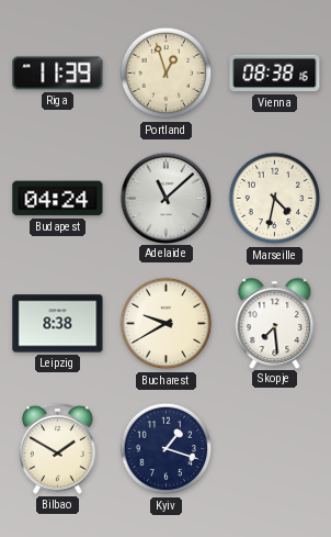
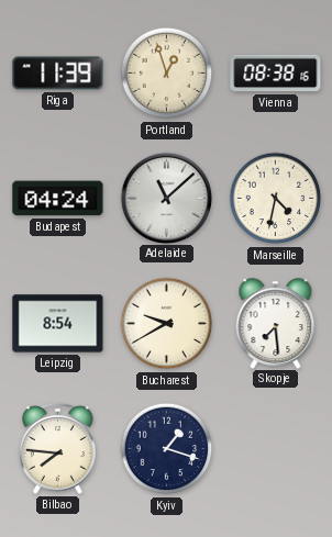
Leipzig: 8:38 -> 8:54
Bilbao: 1:50 -> 7:46
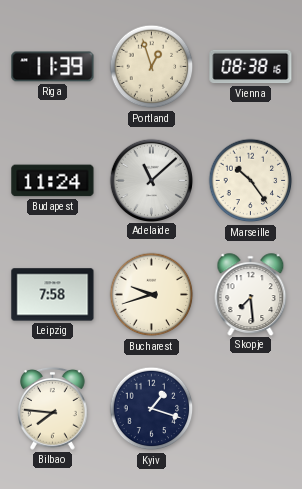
Budapest: 04:24 -> 11:24
Marseille: 4:32 -> 10:24
Leipzig: 8:54 -> 7:58
Bucharest: 9:40 -> 9:42
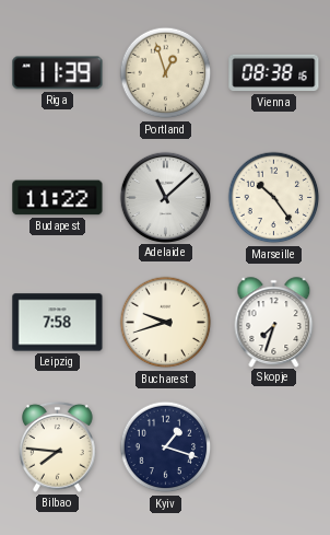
Budapest: 11:24 -> 11:22
Skopje: 7:29 -> 7:33
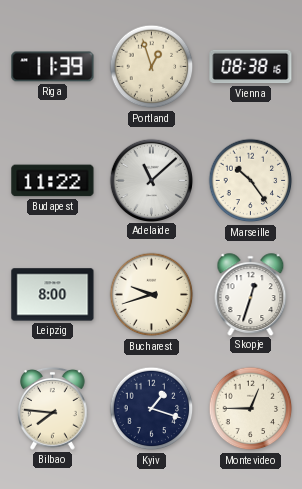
Leipzig: 7:58 -> 8:00
Skopje: 7:33 -> 12:33
Montevideo: none -> 12:45
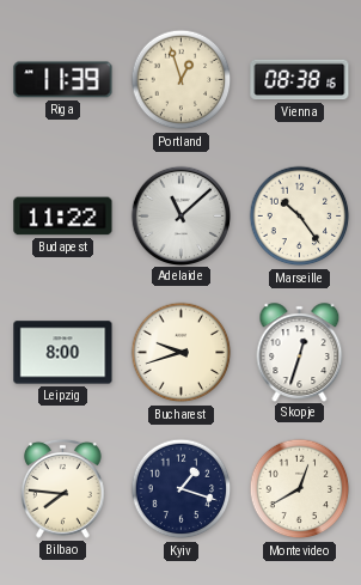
Montevideo: 12:45 -> 12:40
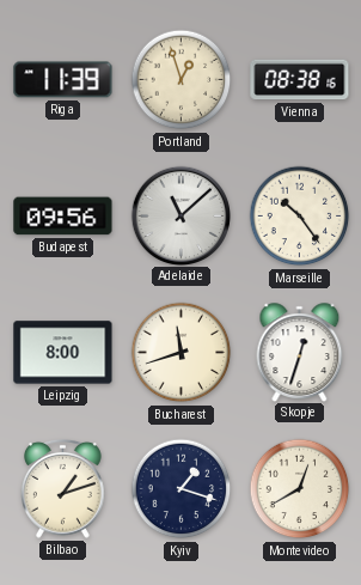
Budapest: 11:22 -> 09:56
Bucharest: 9:42 -> 11:42
Bilbao: 7:46 -> 1:12
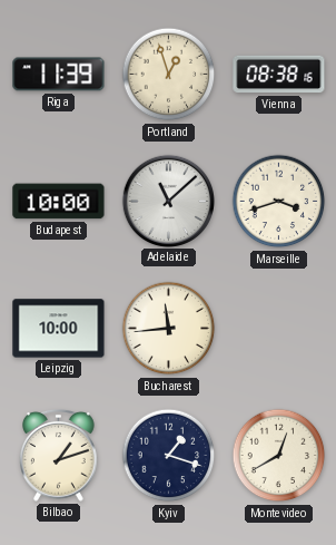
Budapest: 09:56 -> 10:00
Marseille: 10:24 -> 3:42
Leipzig: 8:00 -> 10:00
Bucharest: 11:42 -> 11:44
Skopje: 12:33 -> none
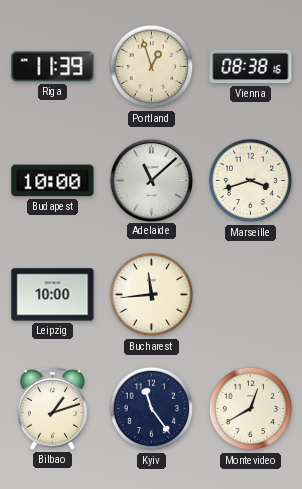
Kyiv: 1:18 -> 11:24
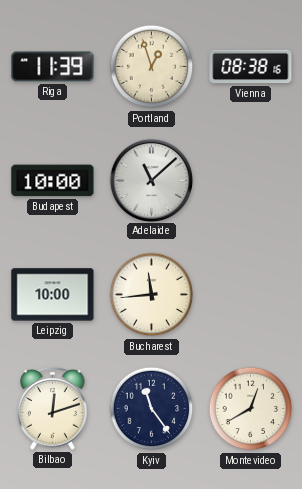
Marseille: 3:42 -> none
Bilbao: 1:12 -> 12:12
